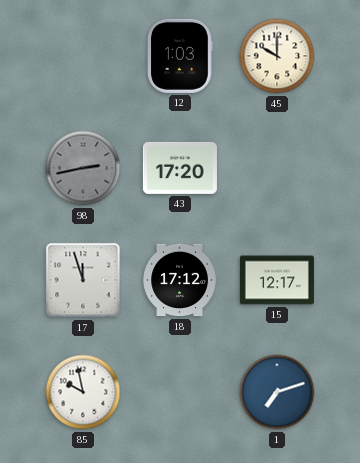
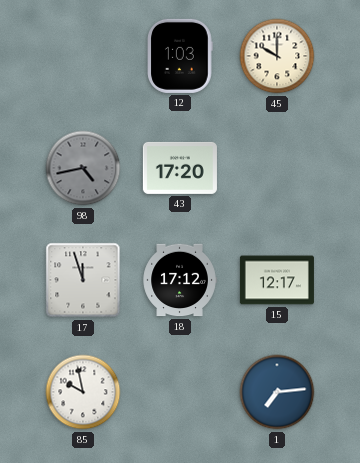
98: 2:43 -> 4:43
1: 7:12 -> 7:14
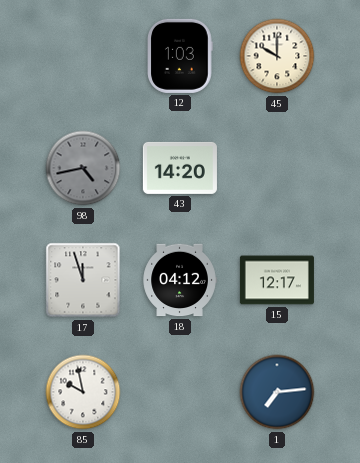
43: 17:20 -> 14:20
18: 17:12 -> 04:12
